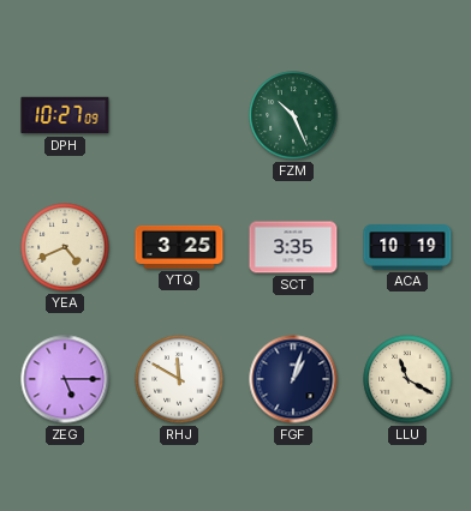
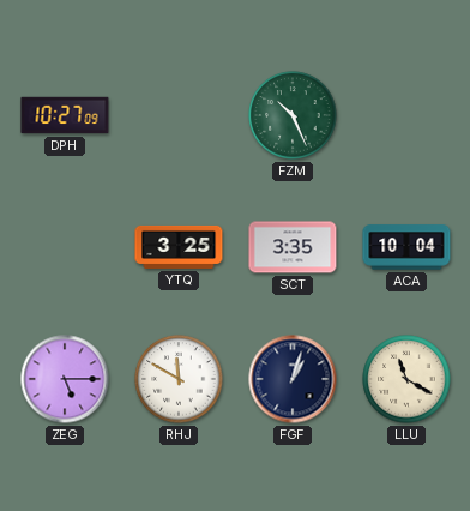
YEA: 4:41 -> none
ACA: 10:19 -> 10:04
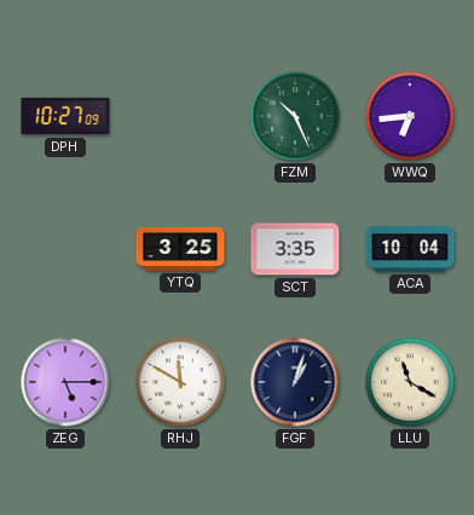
WWQ: none -> 6:44
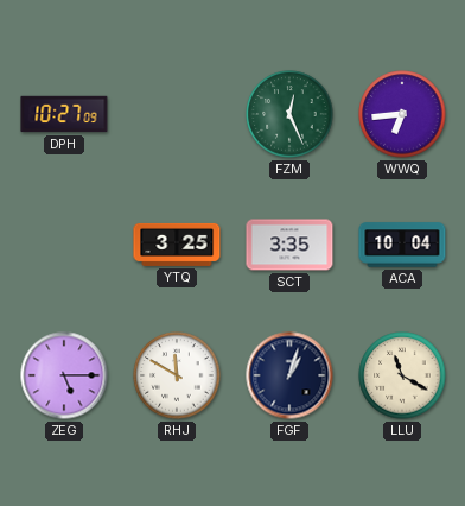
FZM: 10:26 -> 12:26
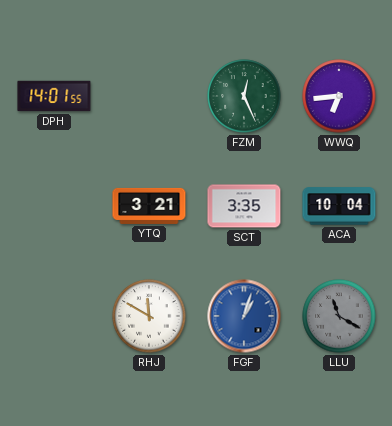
DPH: 10:27 -> 14:01
YTQ: 3:25 -> 3:21
ZEG: 5:15 -> none
FGF dial: navy -> blue
LLU dial: cream -> grey
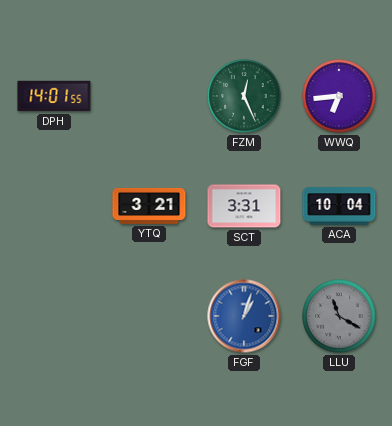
SCT: 3:35 -> 3:31
RHJ: 11:50 -> none
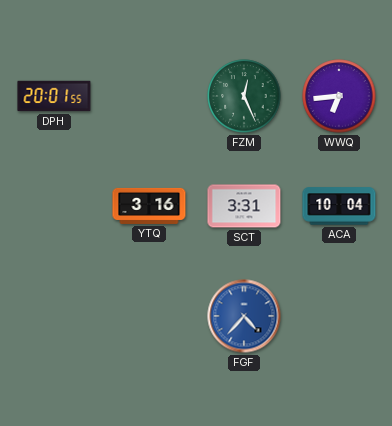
DPH: 14:01 -> 20:01
YTQ: 3:21 -> 3:16
FGF: 1:03 -> 4:37
LLU: 11:20 -> none
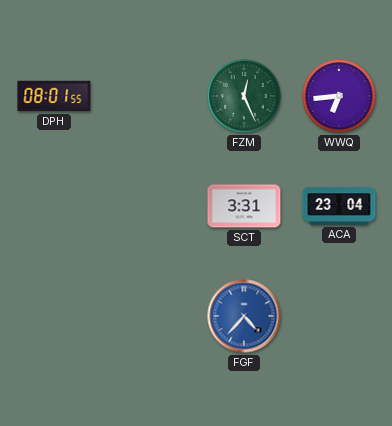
DPH: 20:01 -> 08:01
YTQ: 3:16 -> none
ACA: 10:04 -> 23:04
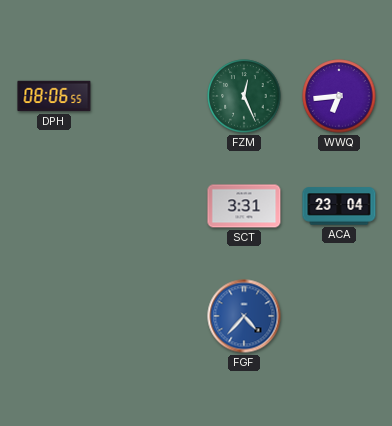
DPH: 08:01 -> 08:06
